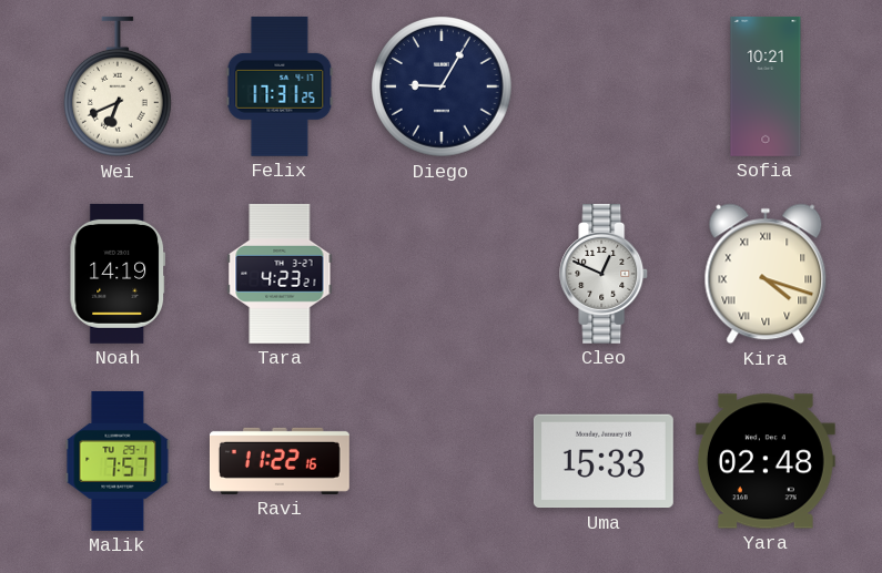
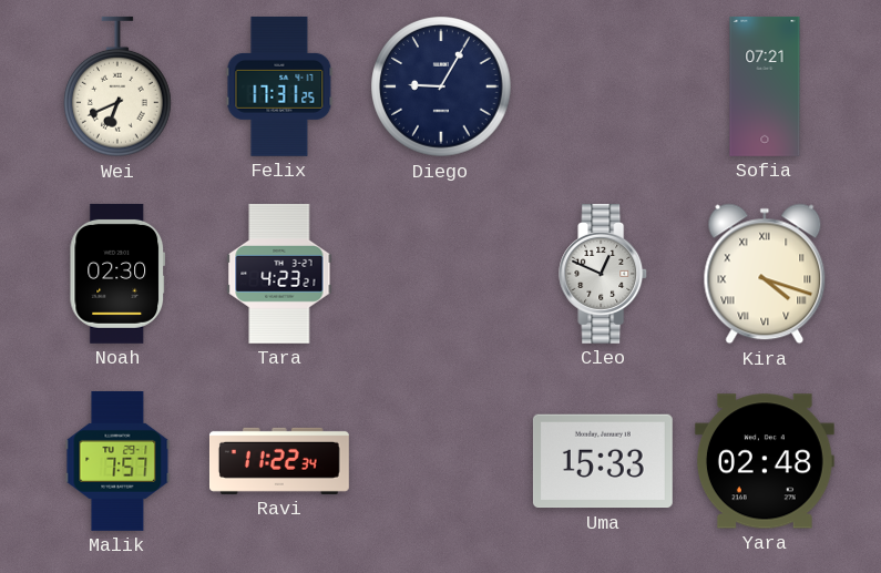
Sofia: 10:21 -> 07:21
Noah: 14:19 -> 02:30
Ravi: 11:22:16 -> 11:22:34
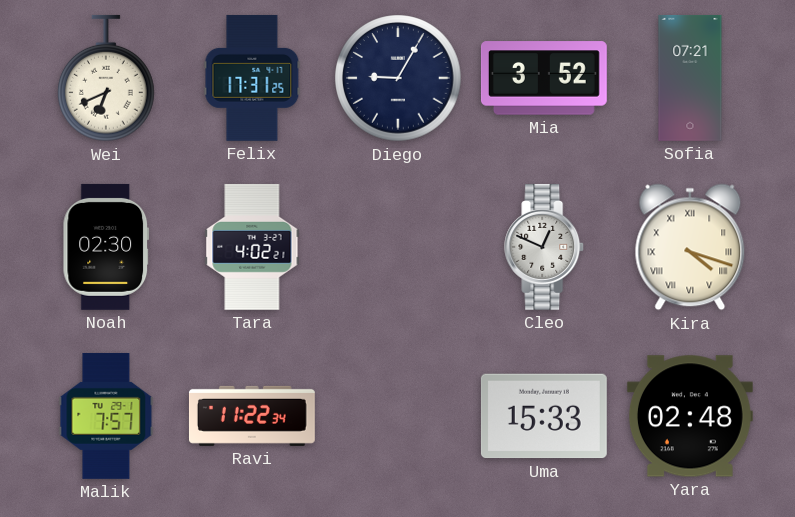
Mia: none -> 3:52
Tara: 4:23 -> 4:02
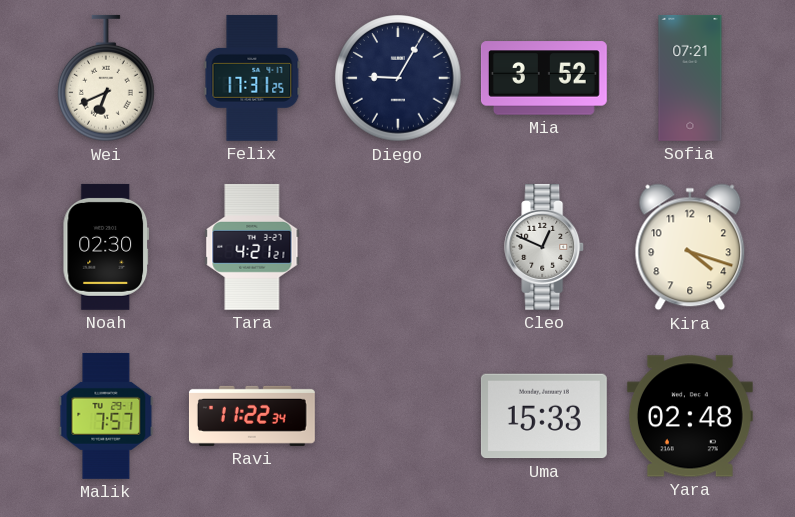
Tara: 4:02 -> 4:21
Kira numerals: Roman -> Arabic
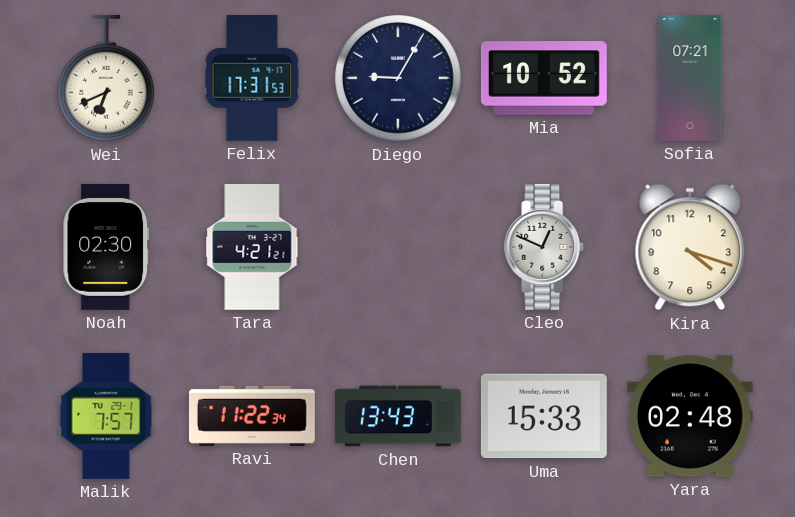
Felix: 17:31:25 -> 17:31:53
Mia: 3:52 -> 10:52
Chen: none -> 13:43
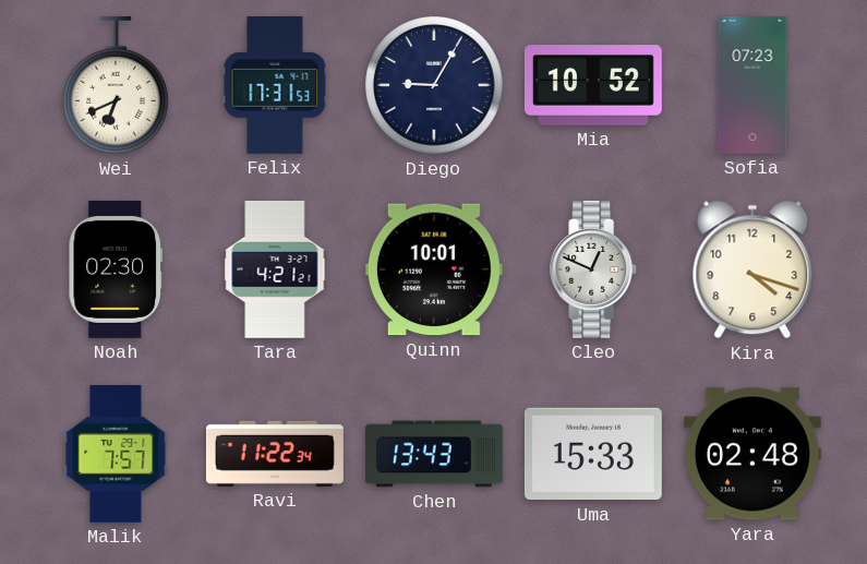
Sofia: 07:21 -> 07:23
Quinn: none -> 10:01
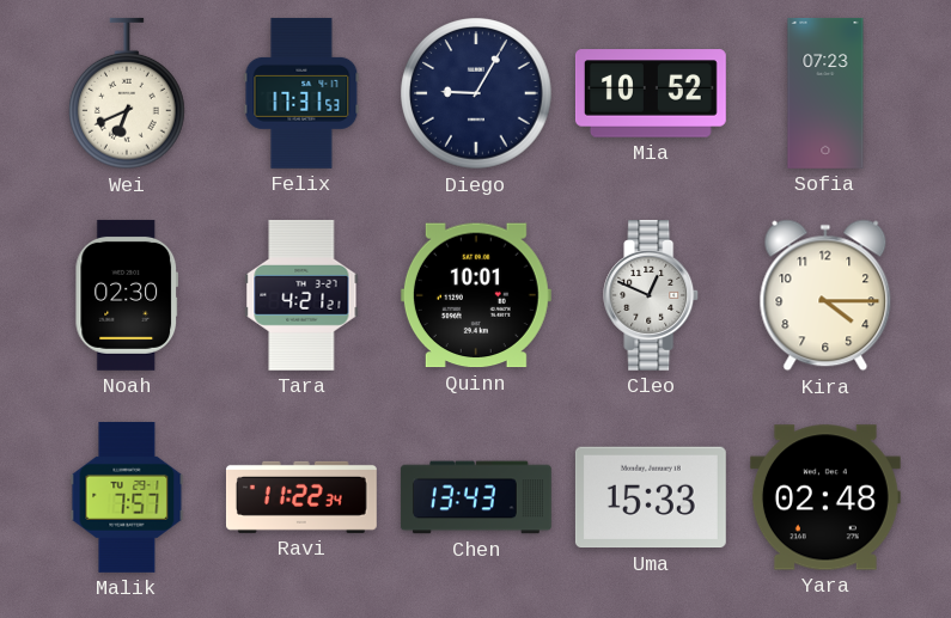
Kira: 4:18 -> 4:15
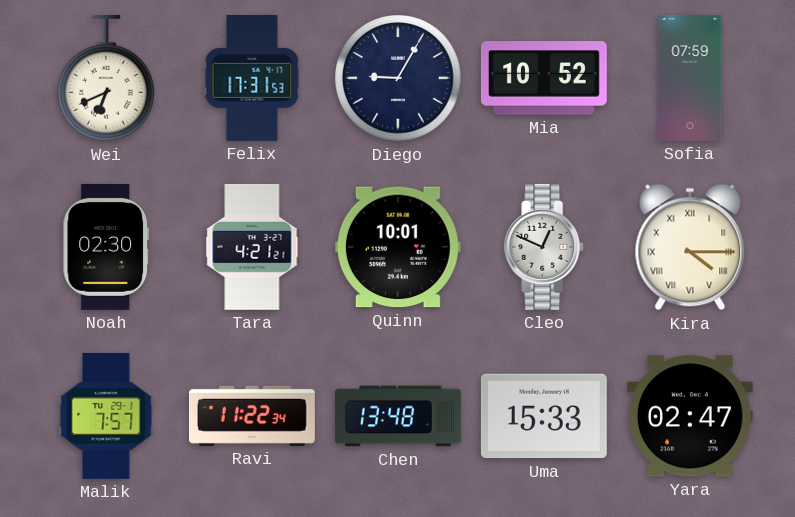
Sofia: 07:23 -> 07:59
Kira numerals: Arabic -> Roman
Chen: 13:43 -> 13:48
Yara: 02:48 -> 02:47
